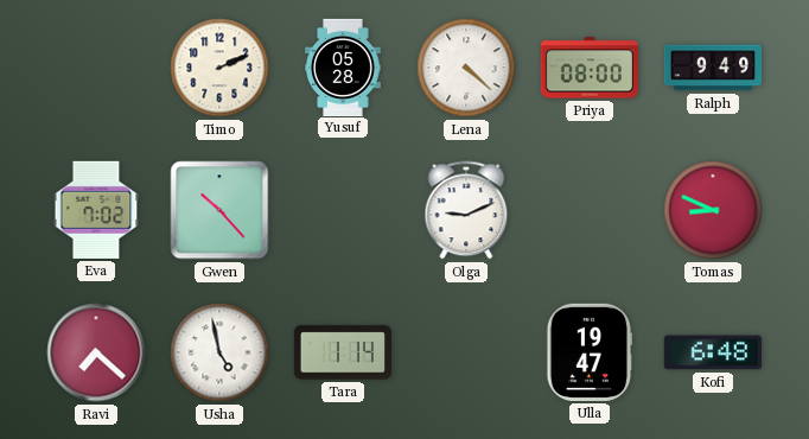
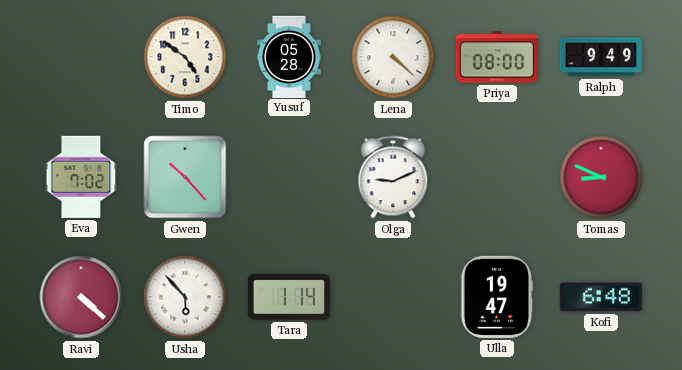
Timo: 2:11 -> 4:51
Ravi: 7:22 -> 4:22
Usha: 4:58 -> 5:53
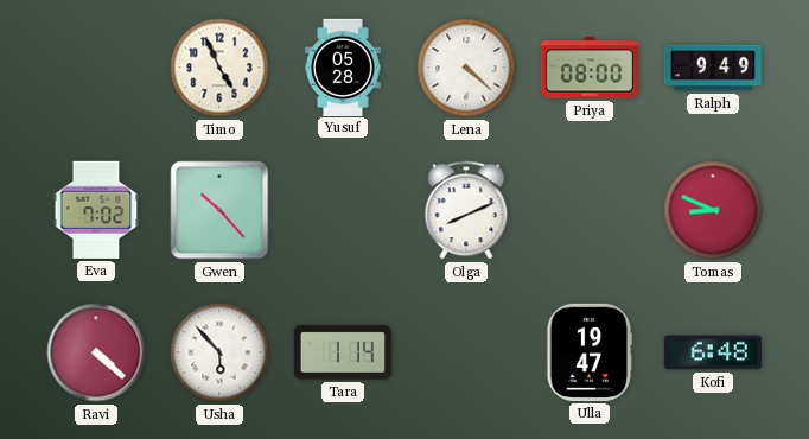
Timo: 4:51 -> 4:56
Olga: 9:11 -> 8:11
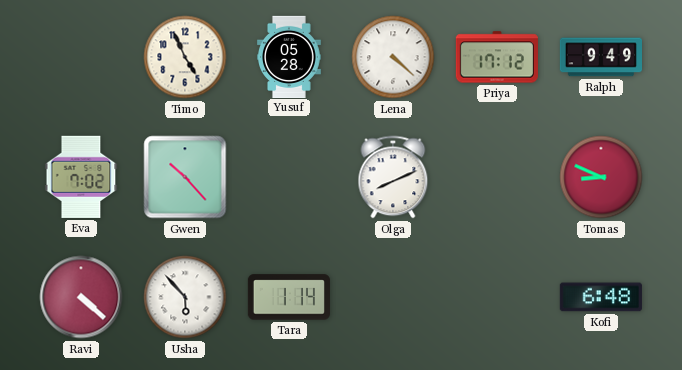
Priya: 08:00 -> 17:12
Ulla: 19:47 -> none
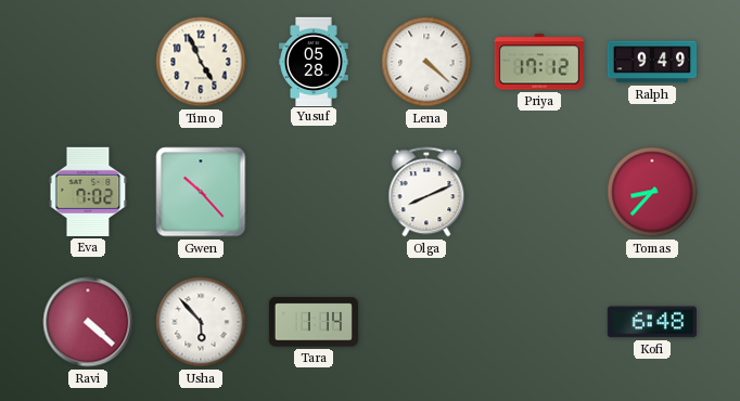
Tomas: 8:49 -> 8:37
